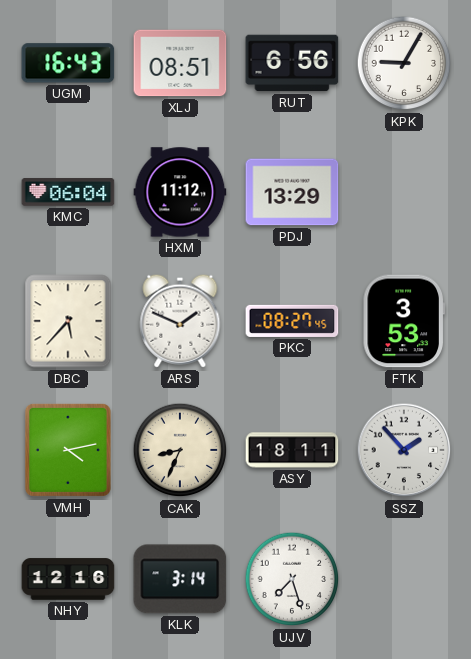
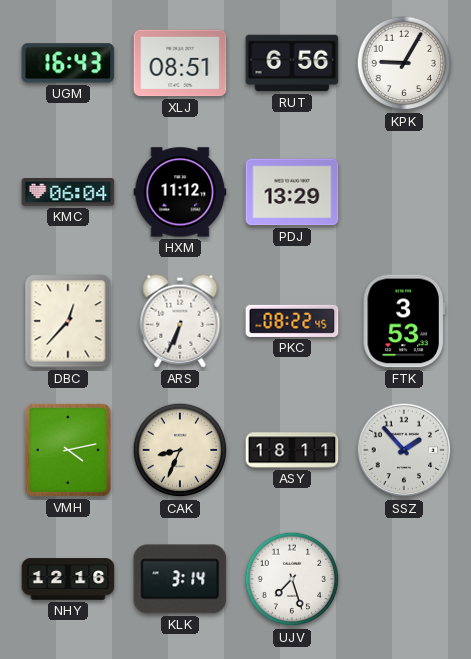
DBC: 5:37 -> 12:37
ARS: 1:49 -> 6:34
PKC: 08:27 -> 08:22
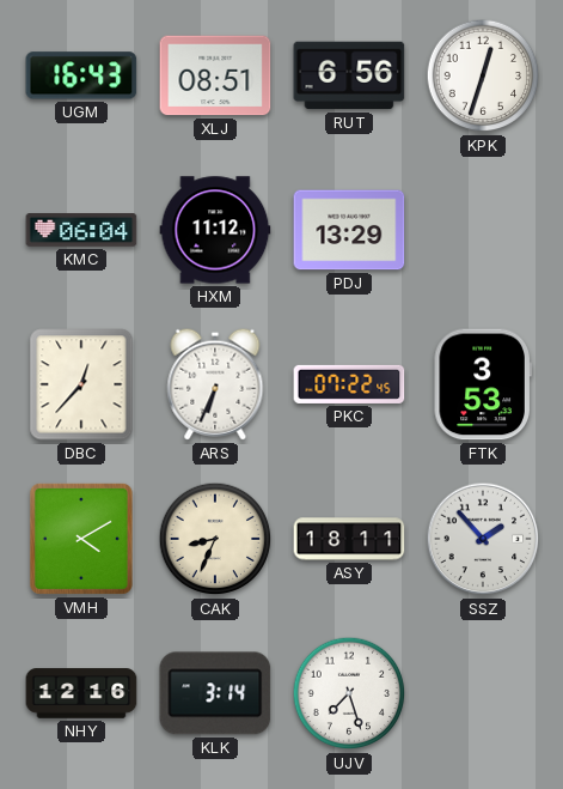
KPK: 9:05 -> 12:33
PKC: 08:22 -> 07:22
VMH: 4:13 -> 4:10
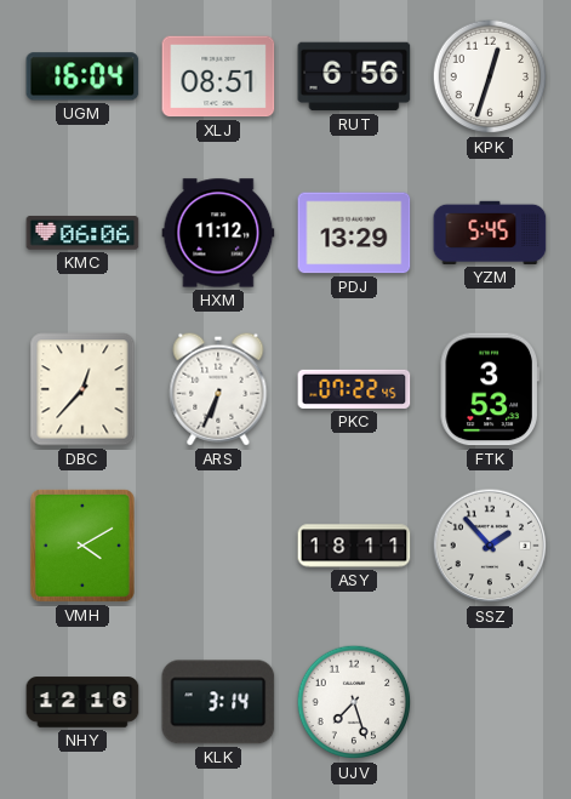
UGM: 16:43 -> 16:04
KMC: 06:04 -> 06:06
YZM: none -> 5:45
CAK: 8:34 -> none
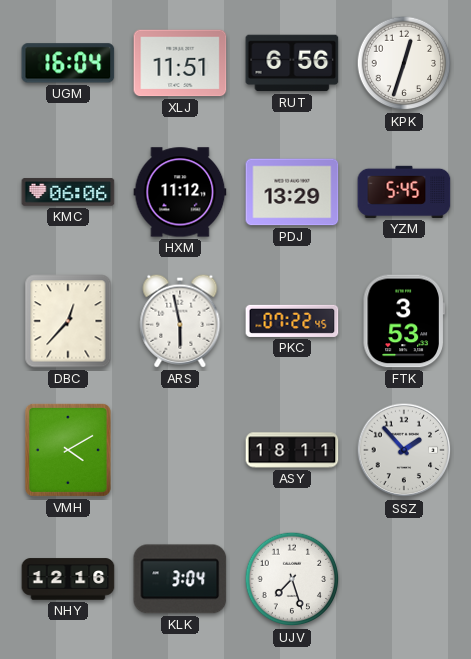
XLJ: 08:51 -> 11:51
ARS: 6:34 -> 5:58
KLK: 3:14 -> 3:04
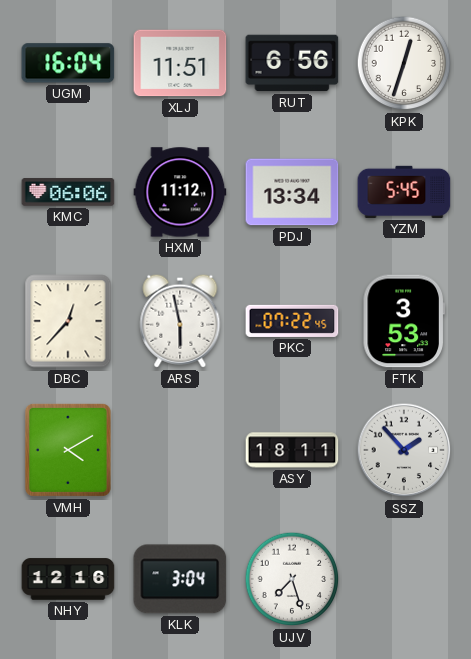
PDJ: 13:29 -> 13:34
